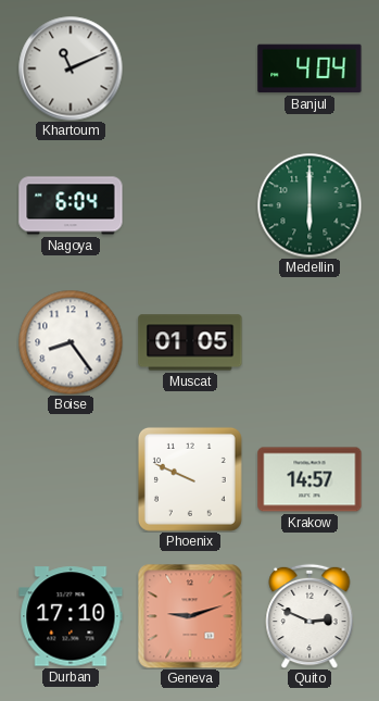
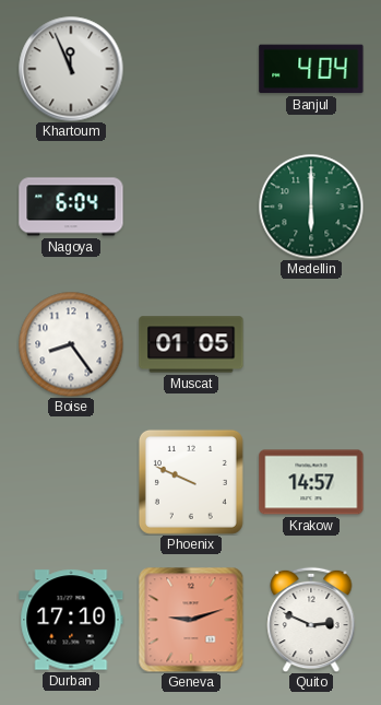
Khartoum: 11:11 -> 11:56
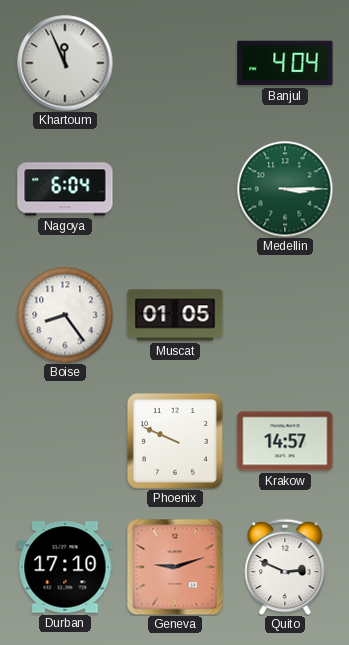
Medellin: 6:00 -> 3:15
